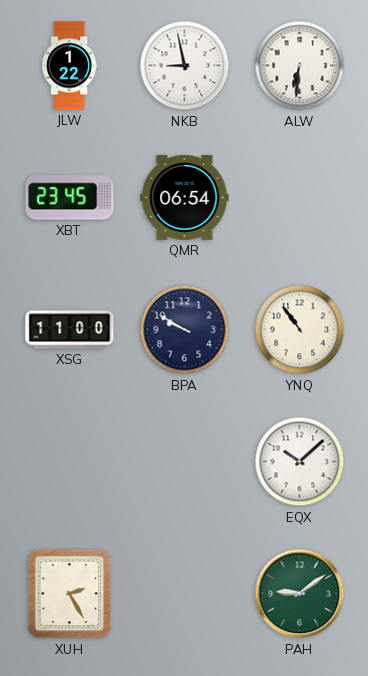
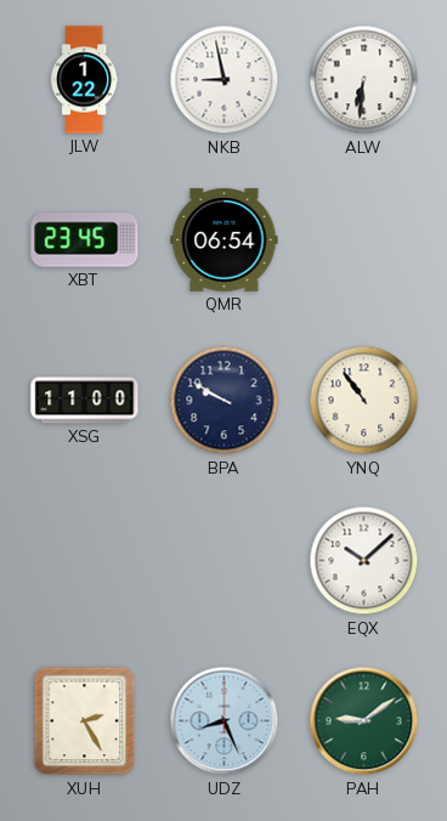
UDZ: none -> 8:26
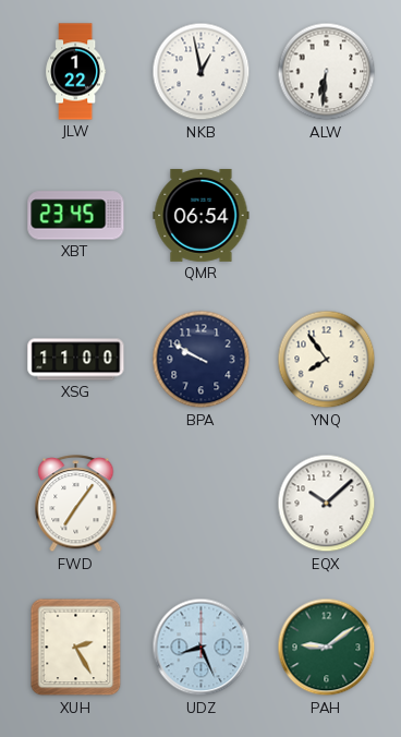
NKB: 8:58 -> 12:58
YNQ: 10:54 -> 7:54
FWD: none -> 7:06
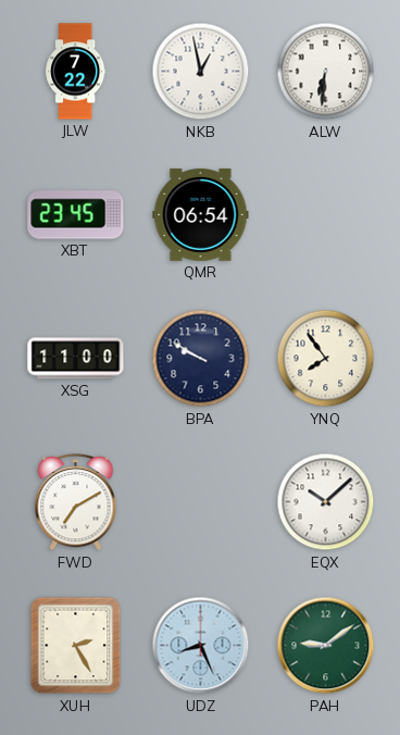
JLW: 1:22 -> 7:22
FWD: 7:06 -> 7:10
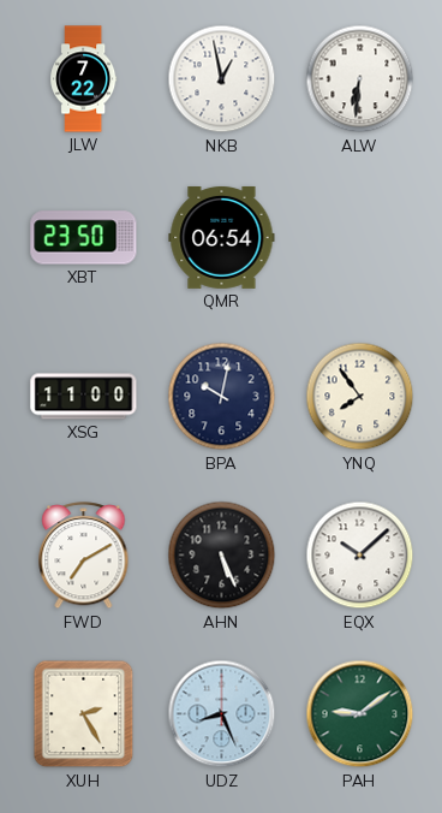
XBT: 23:45 -> 23:50
BPA: 9:50 -> 10:02
AHN: none -> 5:26
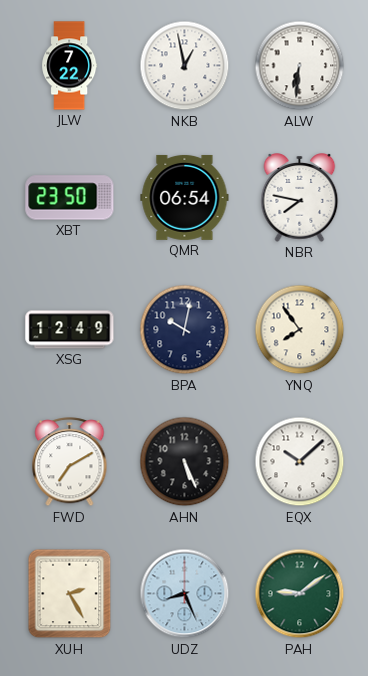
NBR: none -> 7:47
XSG: 11:00 -> 12:49
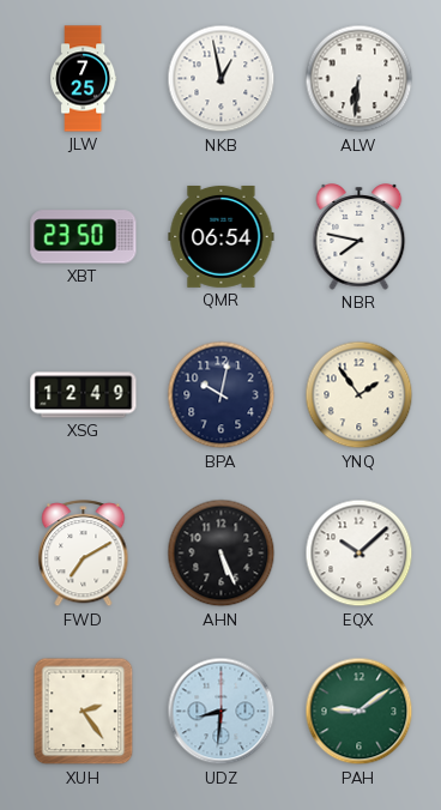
JLW: 7:22 -> 7:25
YNQ: 7:54 -> 1:54
XUH: 2:25 -> 2:24
UDZ: 8:26 -> 8:31
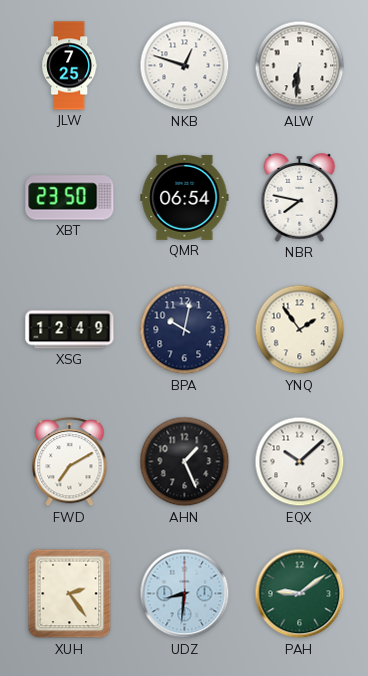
NKB: 12:58 -> 12:48
AHN: 5:26 -> 1:26
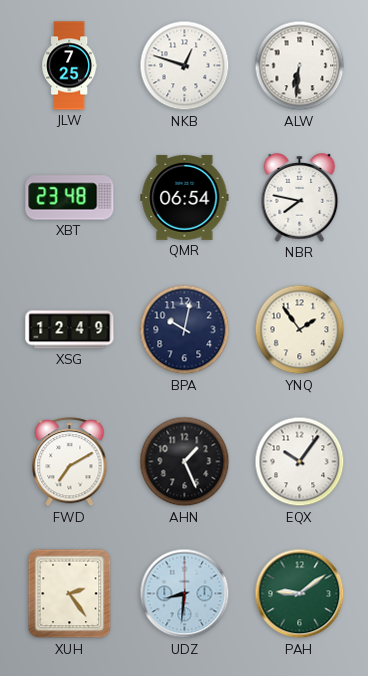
XBT: 23:50 -> 23:48
EQX: 10:08 -> 10:06
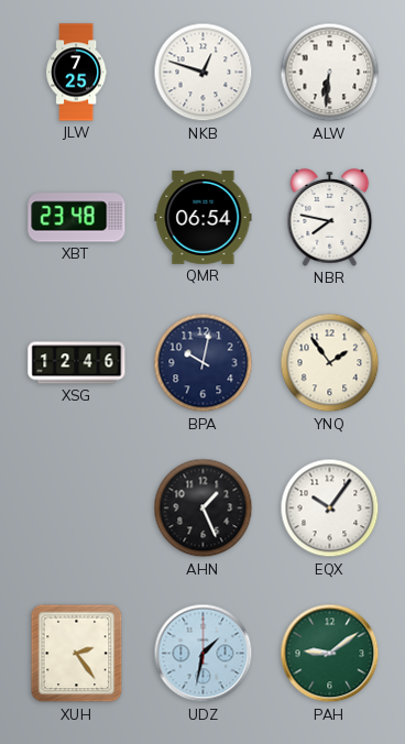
XSG: 12:49 -> 12:46
FWD: 7:10 -> none
UDZ: 8:31 -> 1:32
